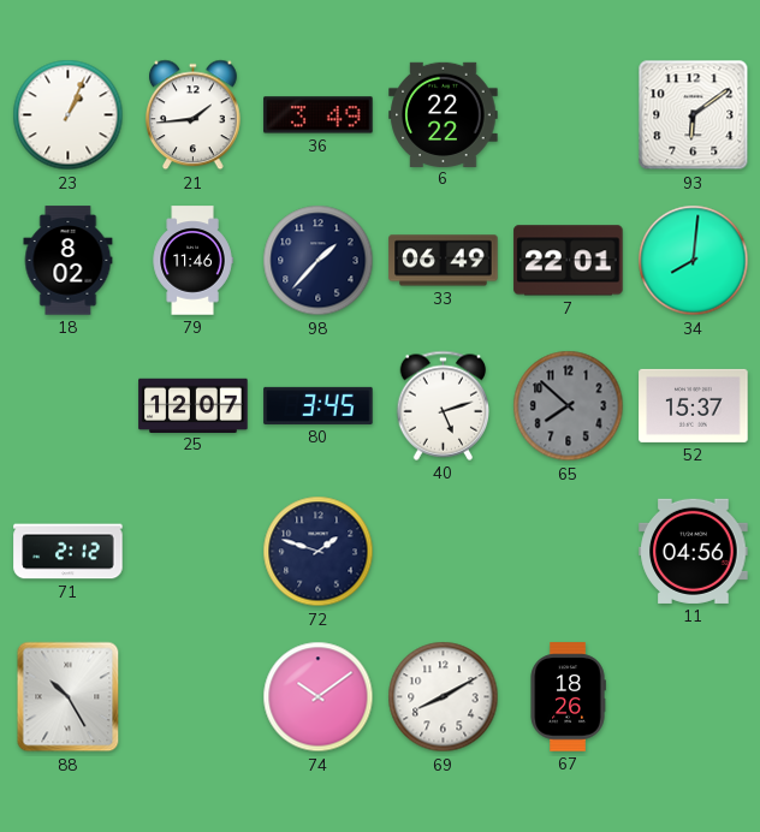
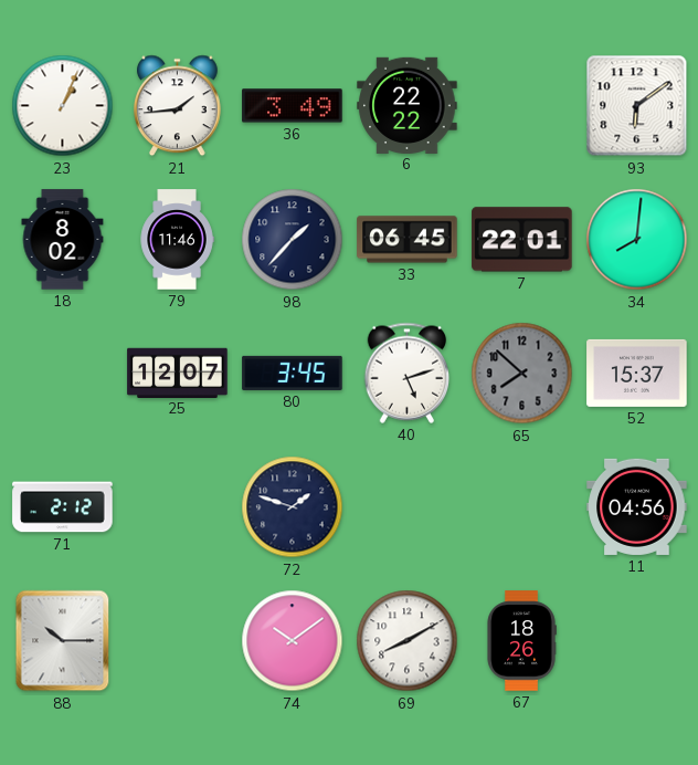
33: 06:49 -> 06:45
88: 10:25 -> 10:15
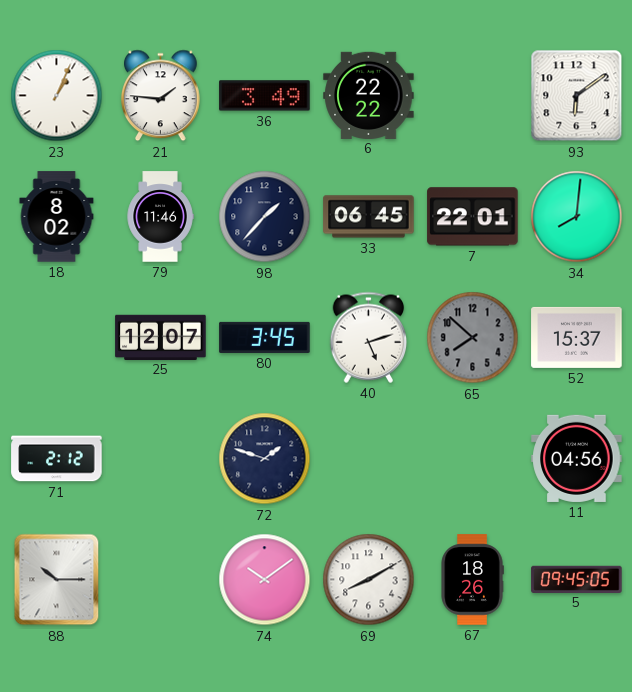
21: 1:44 -> 1:46
5: none -> 09:45
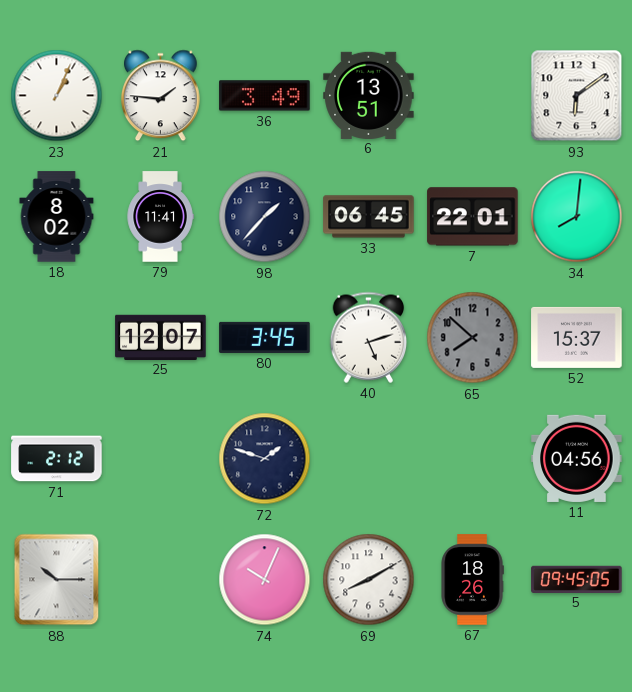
6: 22:22 -> 13:51
79: 11:46 -> 11:41
74: 10:09 -> 10:04
